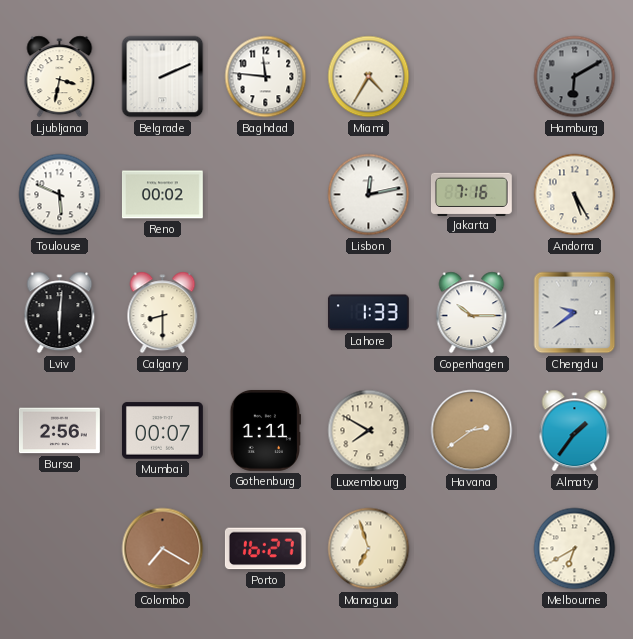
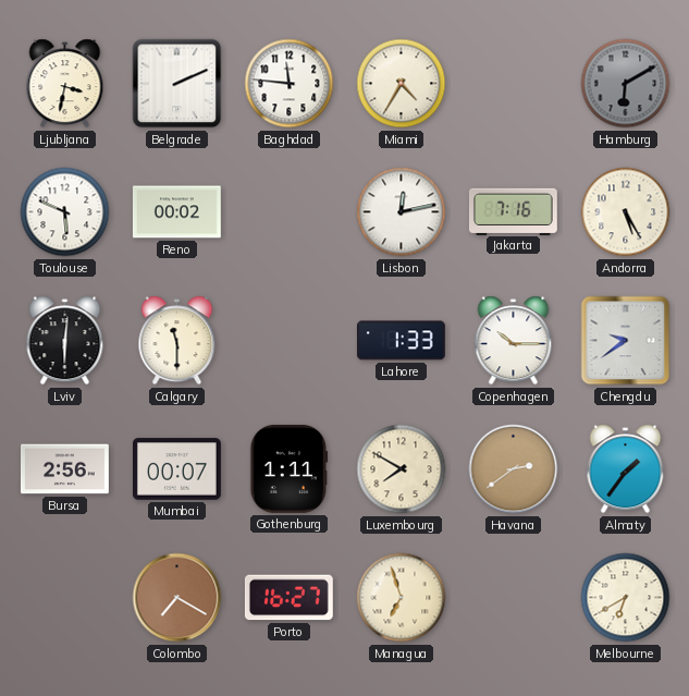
Calgary: 8:30 -> 11:30
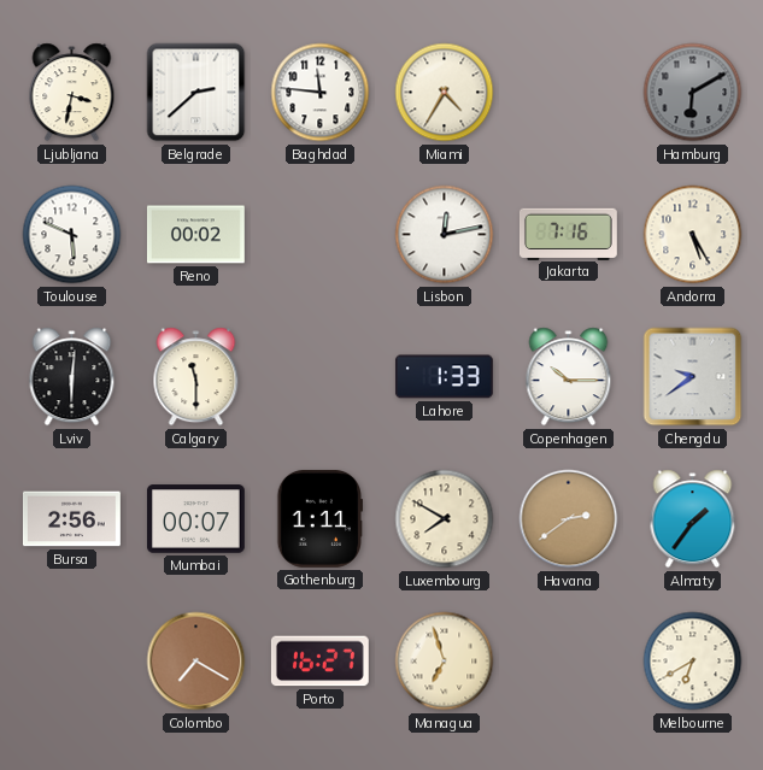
Belgrade: 2:11 -> 2:38
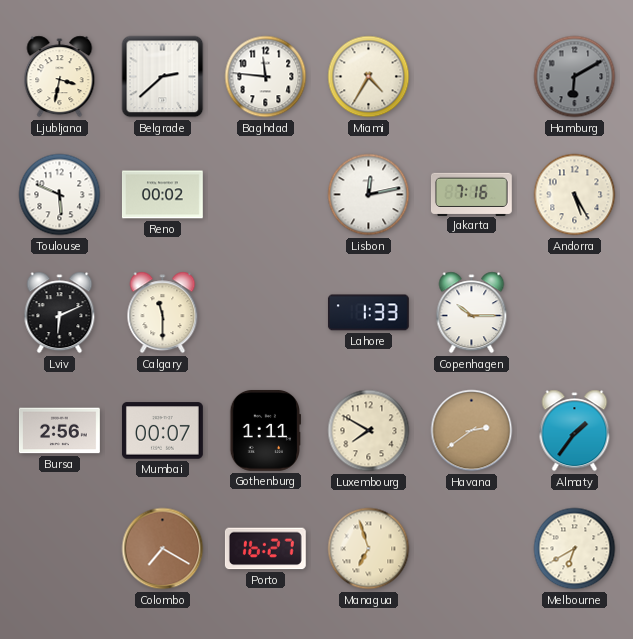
Lviv: 6:01 -> 6:11
Chengdu: 9:39 -> none
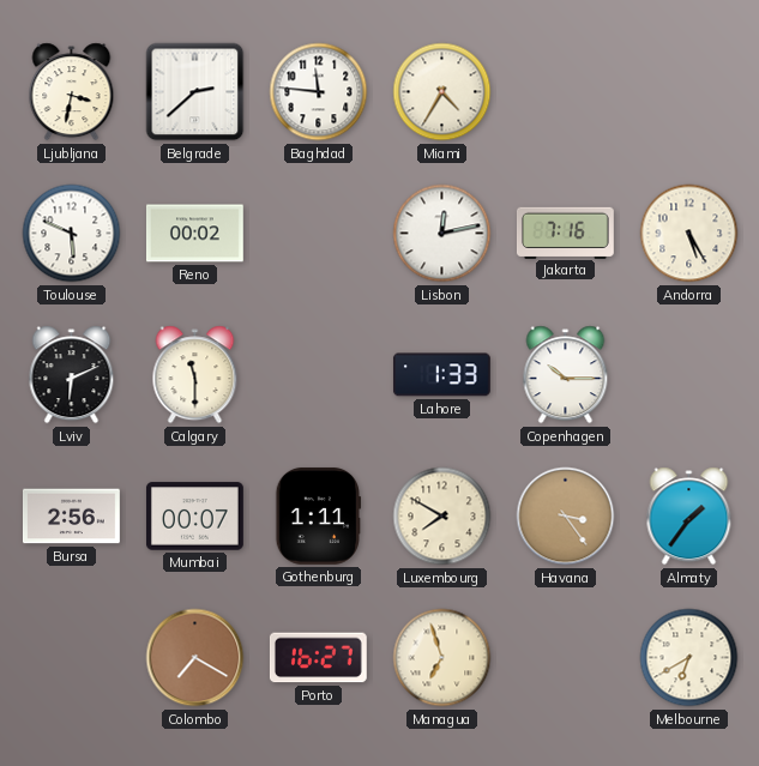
Hamburg: 6:10 -> none
Havana: 2:39 -> 3:24
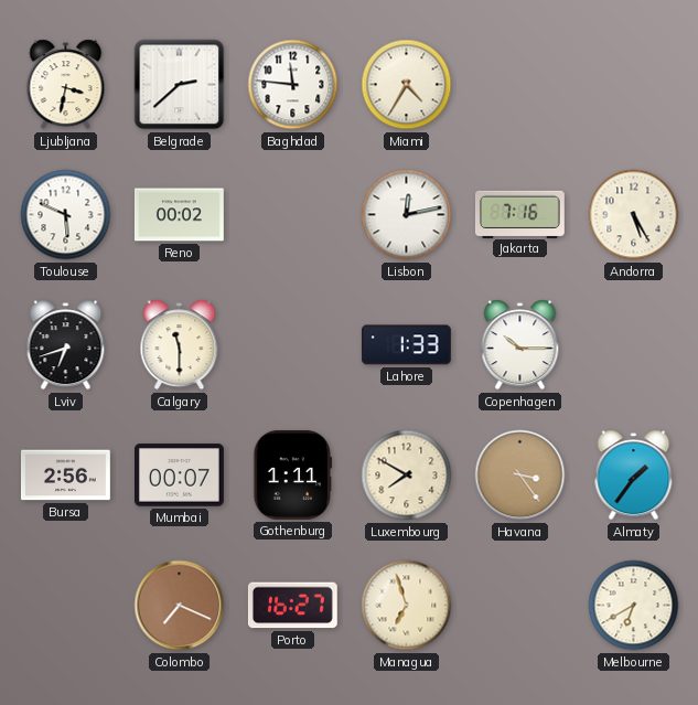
Lviv: 6:11 -> 6:42
Colombo: 7:20 -> 7:19
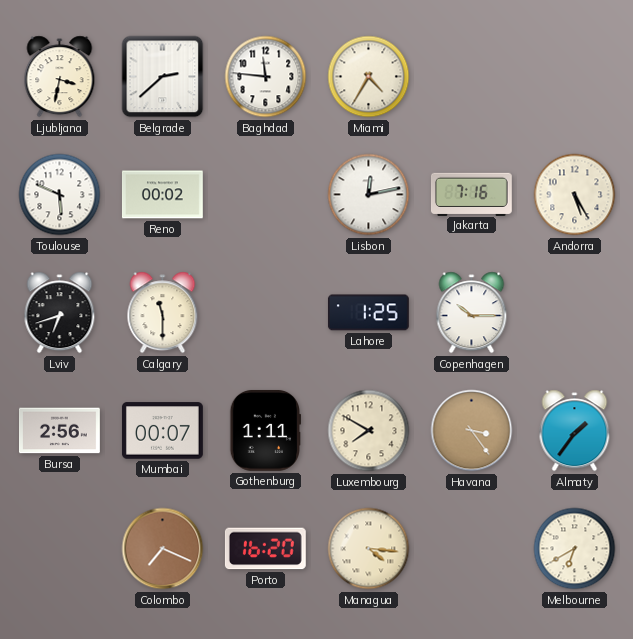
Lahore: 1:33 -> 1:25
Porto: 16:27 -> 16:20
Managua: 6:57 -> 4:16
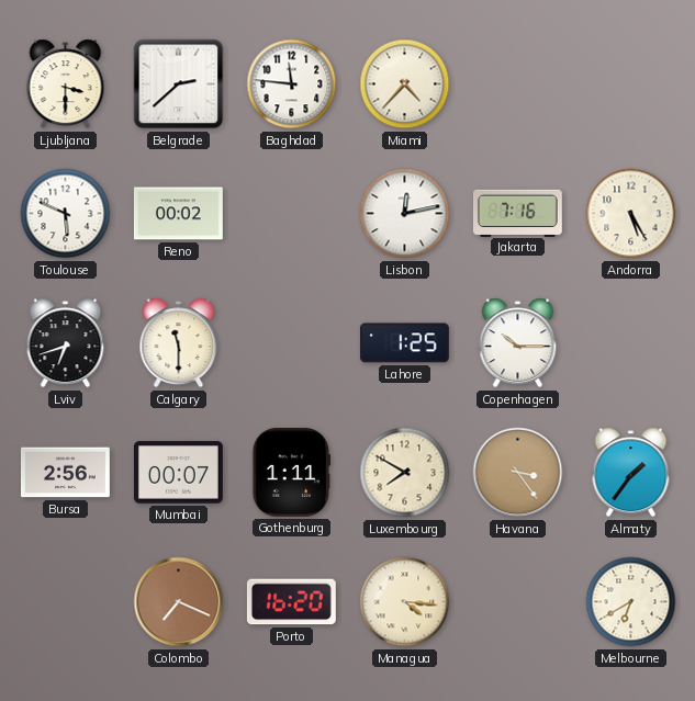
Ljubljana: 3:32 -> 3:30
Miami: 4:35 -> 4:37
